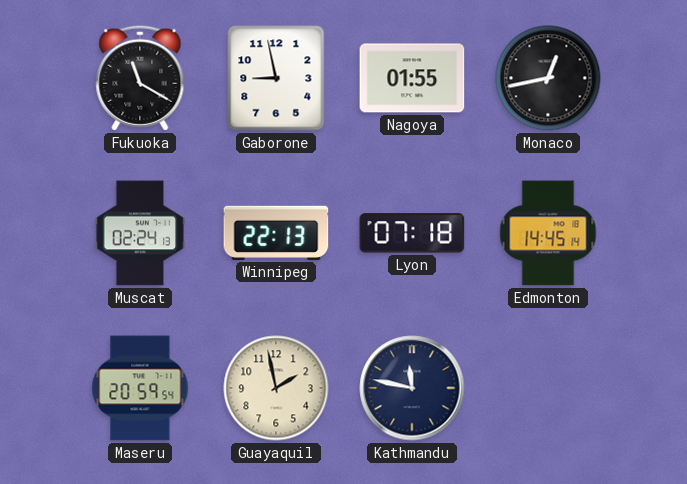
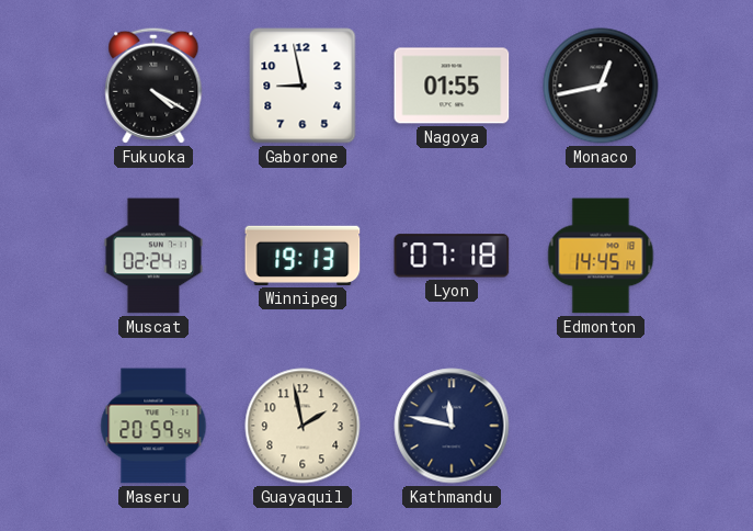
Fukuoka: 11:20 -> 4:20
Winnipeg: 22:13 -> 19:13
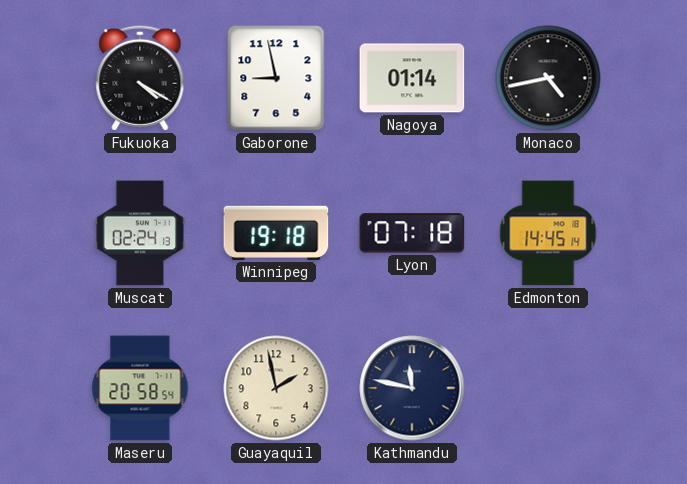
Nagoya: 01:55 -> 01:14
Monaco: 12:43 -> 4:43
Winnipeg: 19:13 -> 19:18
Maseru: 20:59 -> 20:58
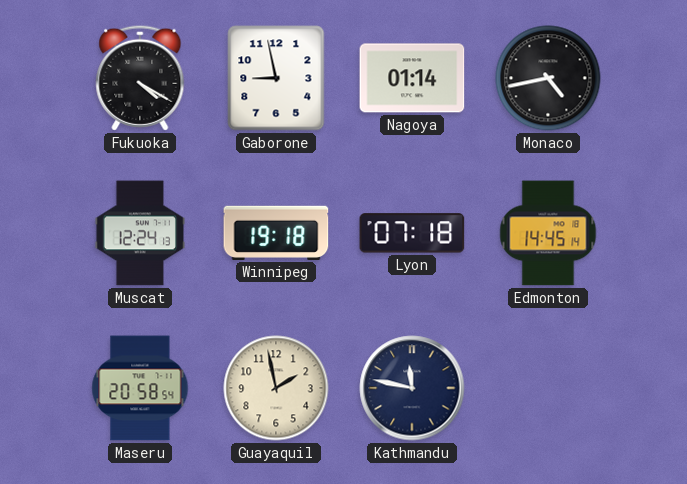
Muscat: 02:24 -> 12:24
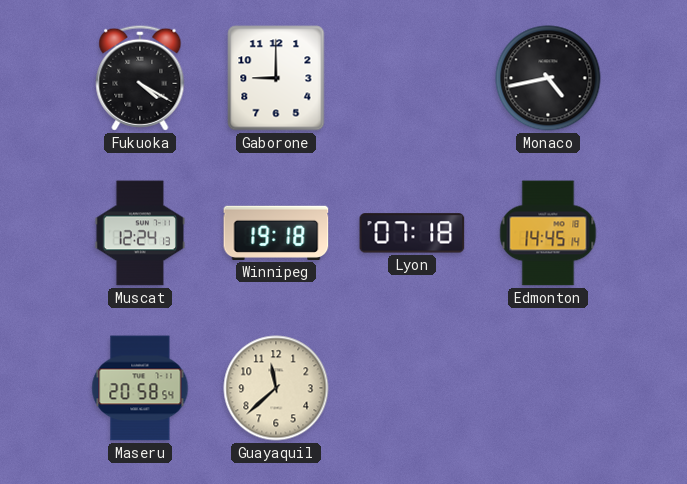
Gaborone: 8:58 -> 9:00
Nagoya: 01:14 -> none
Guayaquil: 1:58 -> 11:38
Kathmandu: 11:47 -> none
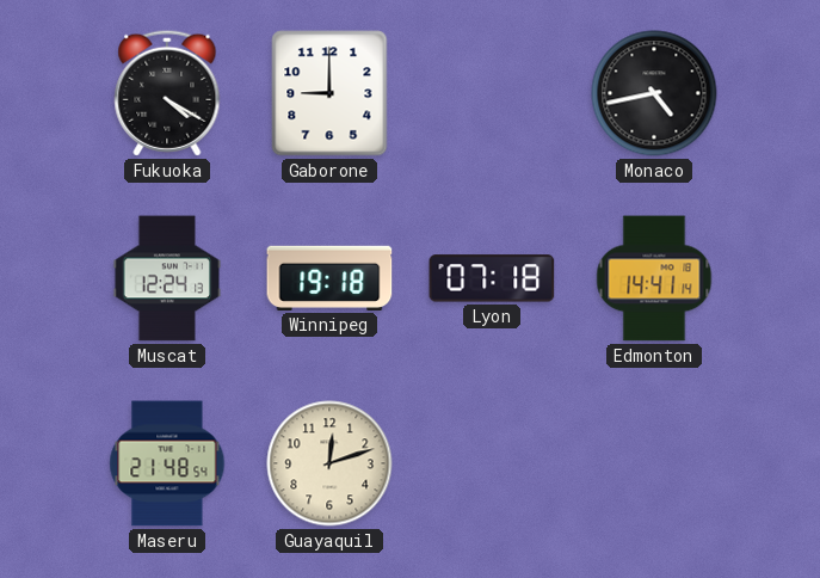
Edmonton: 14:45 -> 14:41
Maseru: 20:58 -> 21:48
Guayaquil: 11:38 -> 12:12
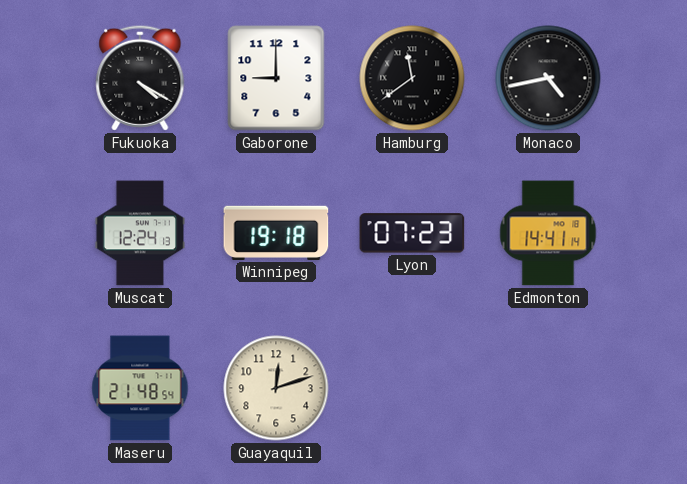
Hamburg: none -> 11:39
Lyon: 07:18 -> 07:23
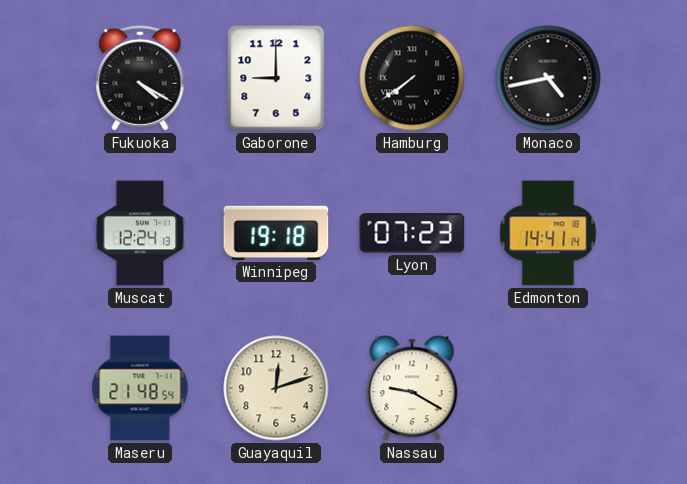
Hamburg: 11:39 -> 7:39
Nassau: none -> 9:20
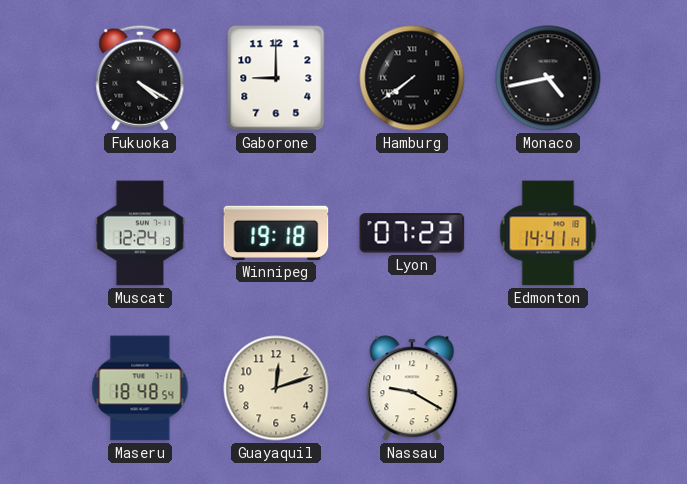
Maseru: 21:48 -> 18:48
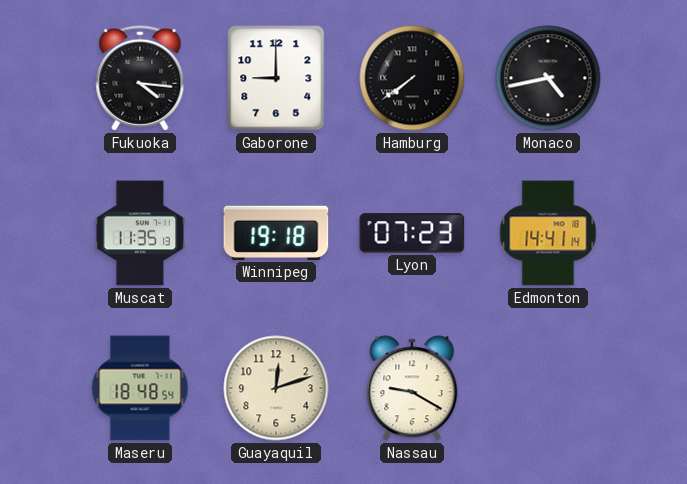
Fukuoka: 4:20 -> 4:16
Muscat: 12:24 -> 11:35
